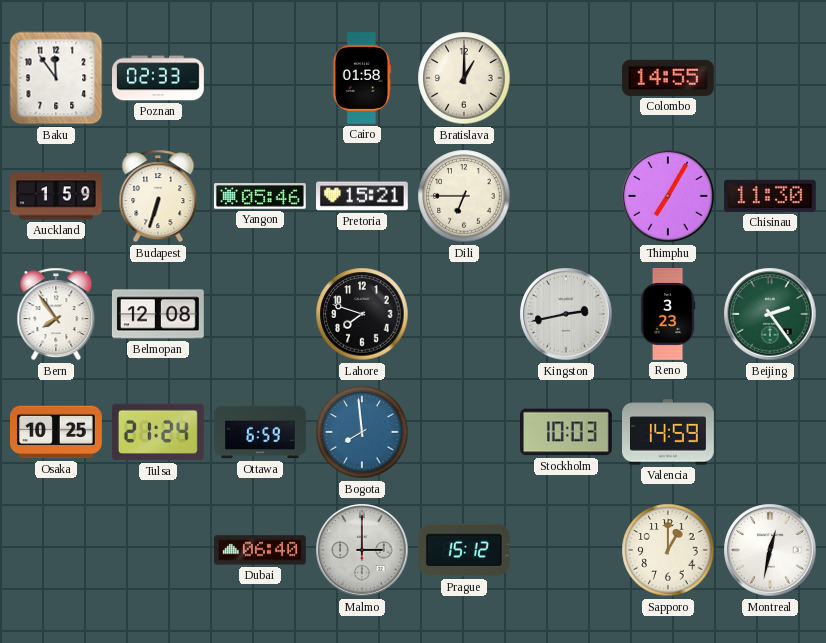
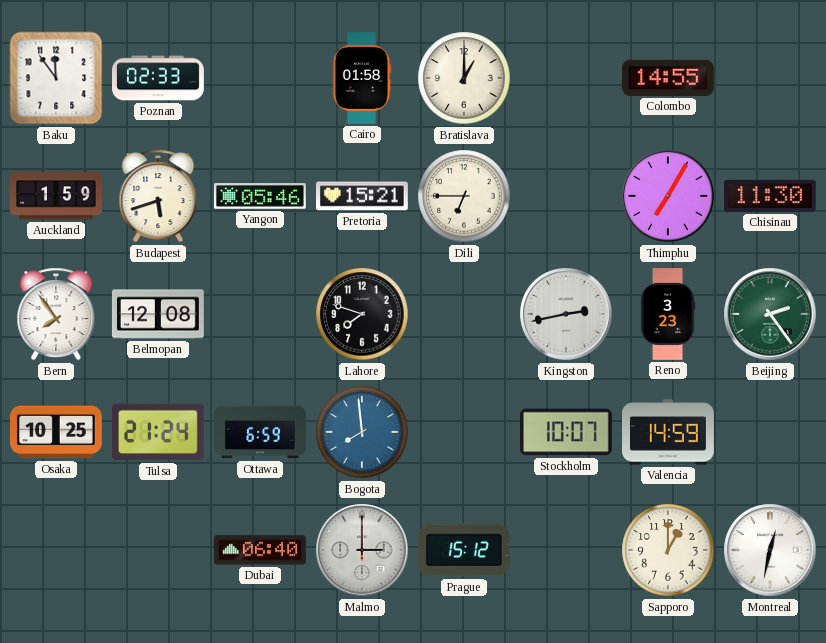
Budapest: 6:33 -> 5:42
Stockholm: 10:03 -> 10:07
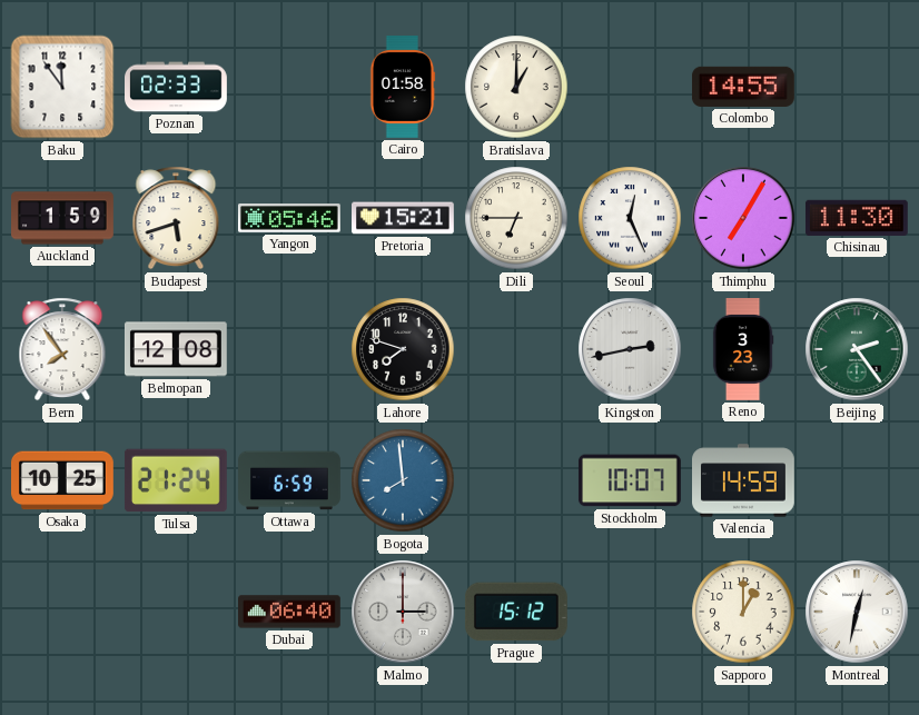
Seoul: none -> 12:26
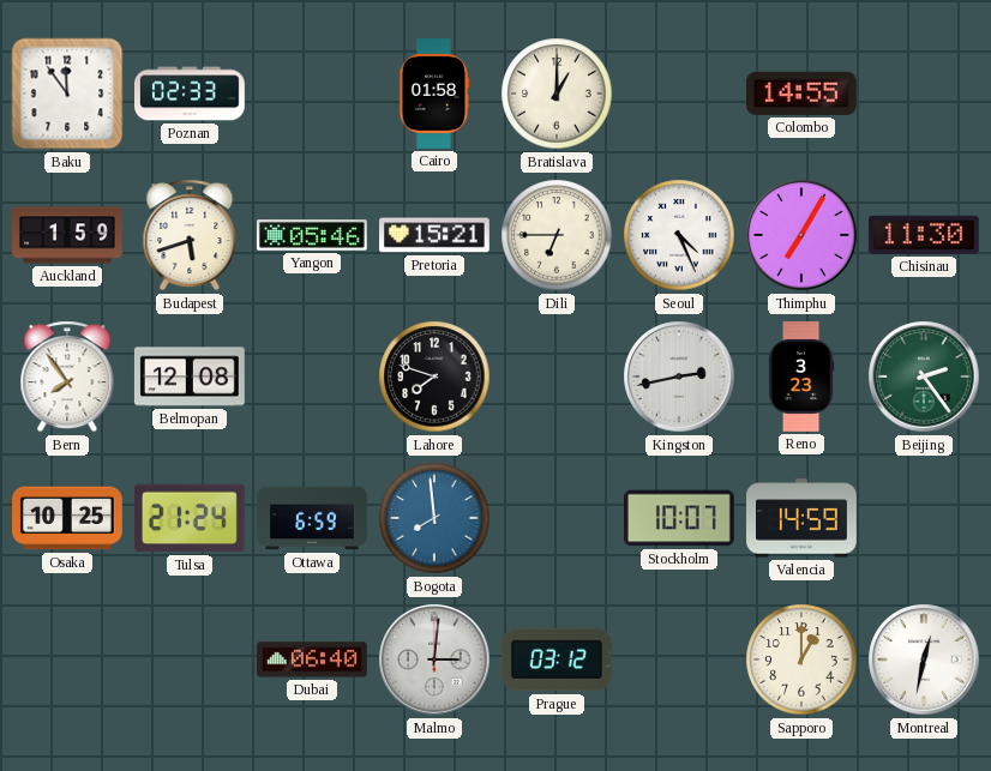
Seoul: 12:26 -> 4:26
Malmo: 3:00 -> 3:01
Prague: 15:12 -> 03:12
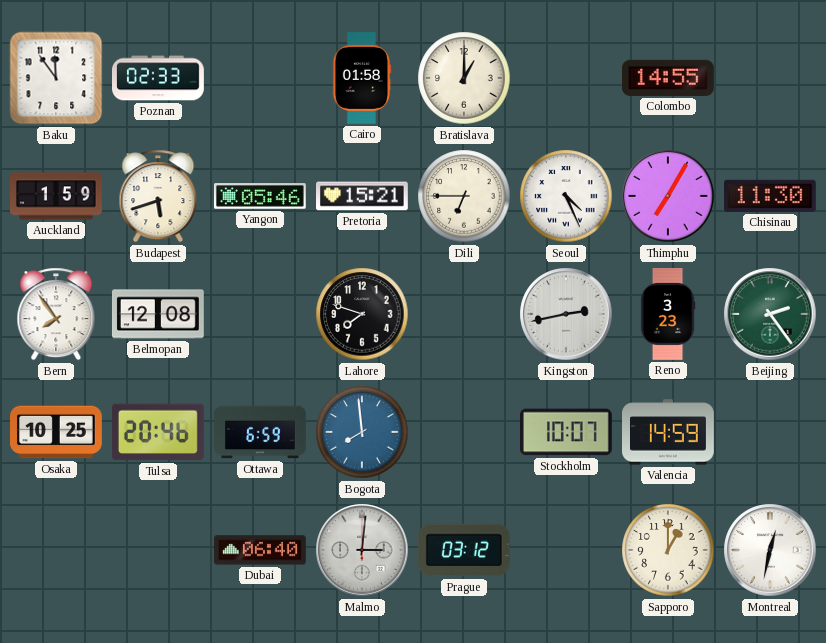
Tulsa: 21:24 -> 20:46
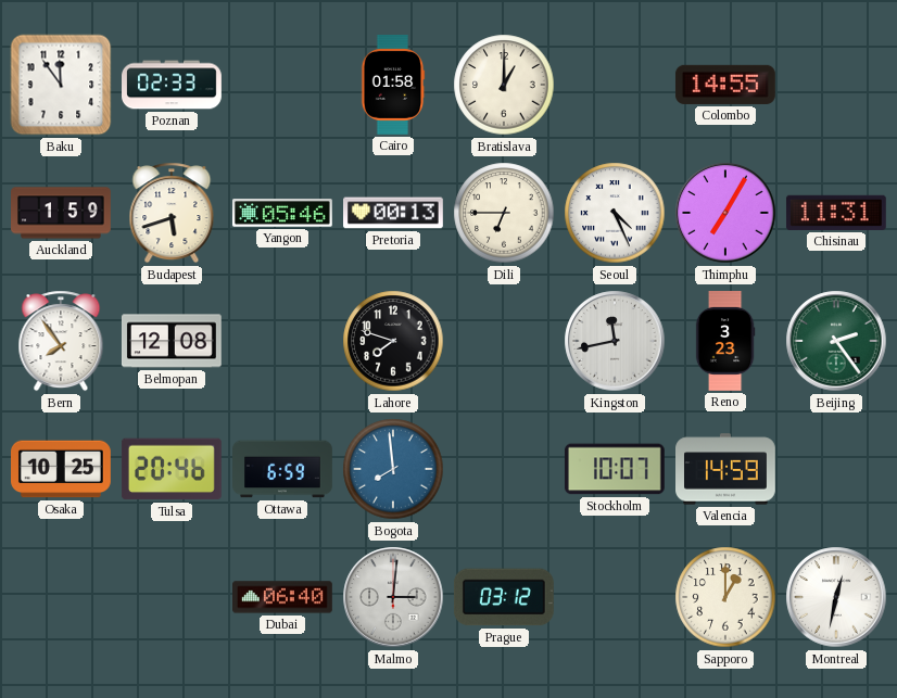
Pretoria: 15:21 -> 00:13
Chisinau: 11:30 -> 11:31
Kingston: 2:43 -> 11:43
